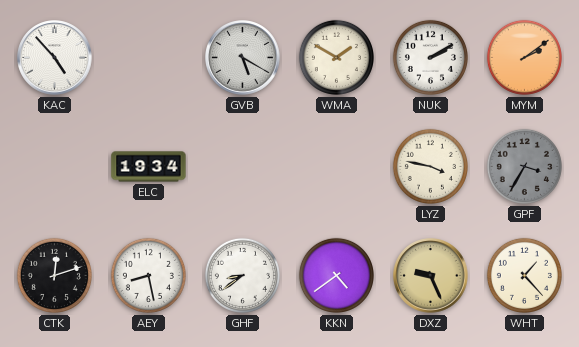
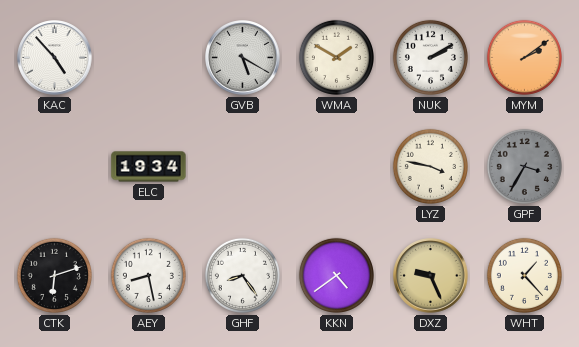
CTK: 12:12 -> 6:12
GHF: 8:39 -> 8:24
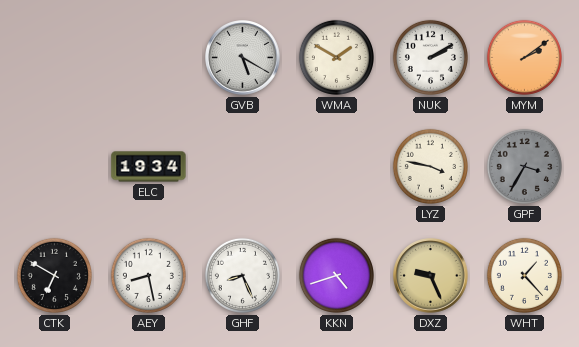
KAC: 4:53 -> none
CTK: 6:12 -> 6:50
GHF: 8:24 -> 8:26
KKN: 4:39 -> 4:42
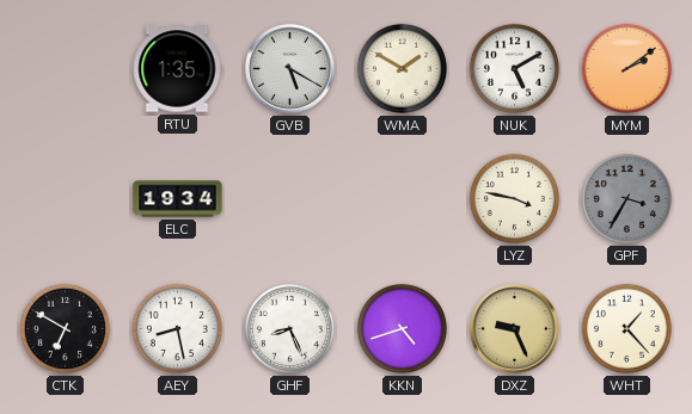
RTU: none -> 1:35
NUK: 2:10 -> 5:10
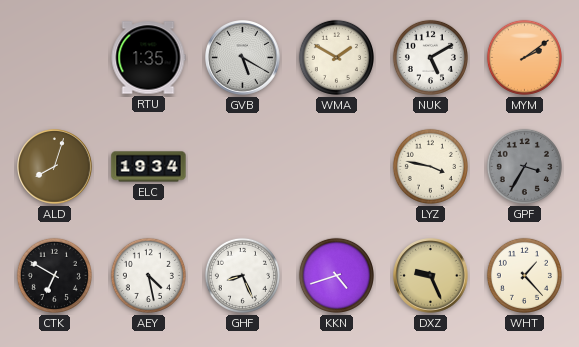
ALD: none -> 8:03
AEY: 8:28 -> 4:28
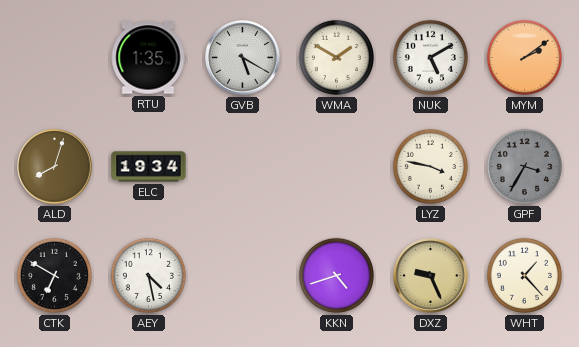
GHF: 8:26 -> none
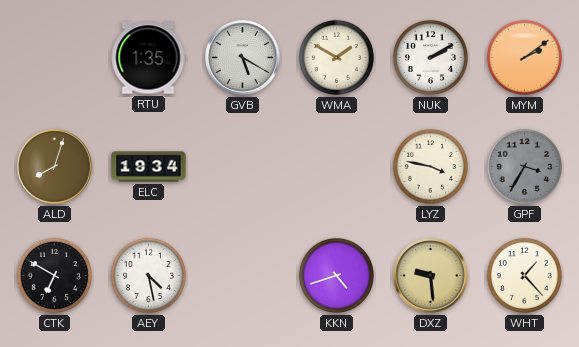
NUK: 5:10 -> 2:10
DXZ: 9:26 -> 9:29
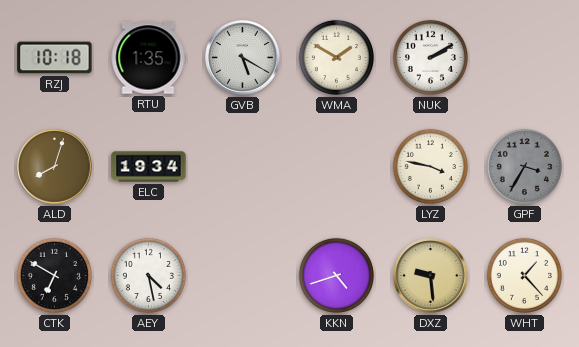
RZJ: none -> 10:18
MYM: 2:09 -> none
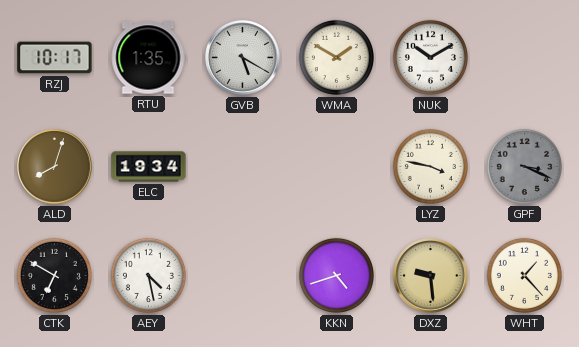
RZJ: 10:18 -> 10:17
NUK: 2:10 -> 10:10
GPF: 3:35 -> 3:19
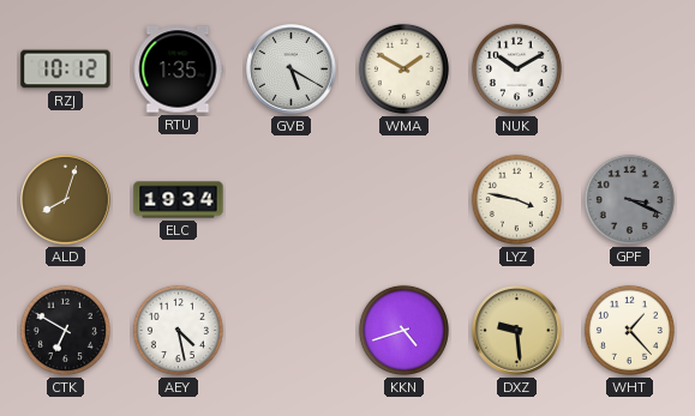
RZJ: 10:17 -> 10:12
